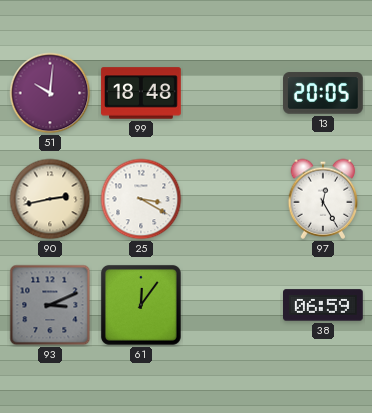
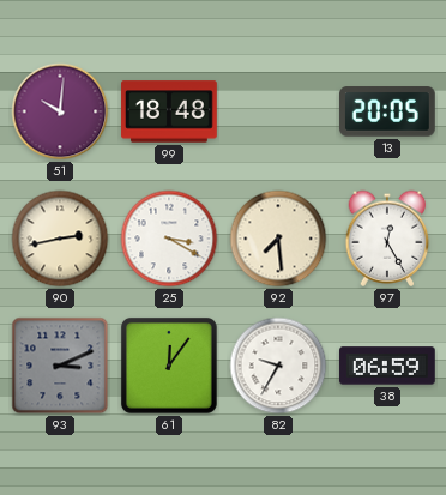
92: none -> 7:29
82: none -> 9:35
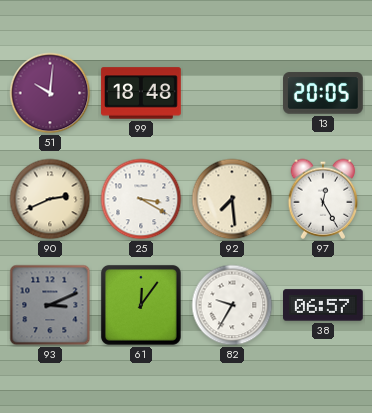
90: 2:43 -> 2:41
38: 06:59 -> 06:57
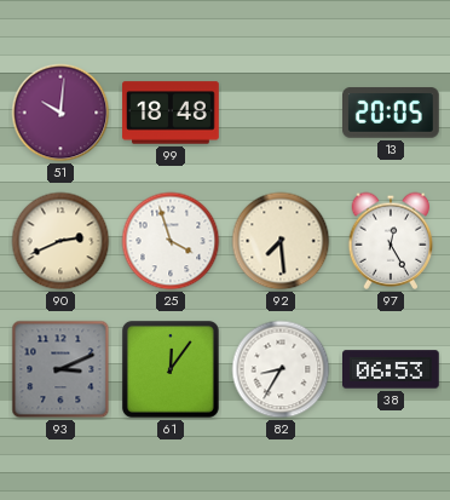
25: 3:20 -> 3:57
82: 9:35 -> 8:35
38: 06:57 -> 06:53
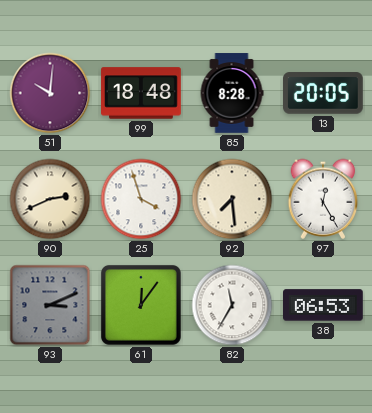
85: none -> 8:28
82: 8:35 -> 11:35
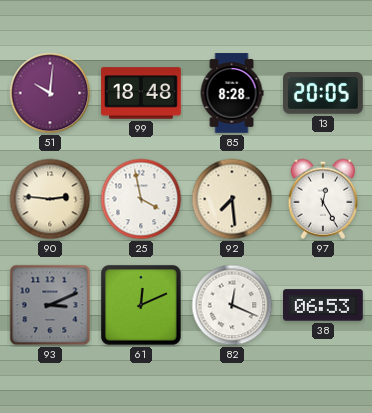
90: 2:41 -> 2:46
25: 3:57 -> 3:58
61: 12:06 -> 12:11
82: 11:35 -> 12:19
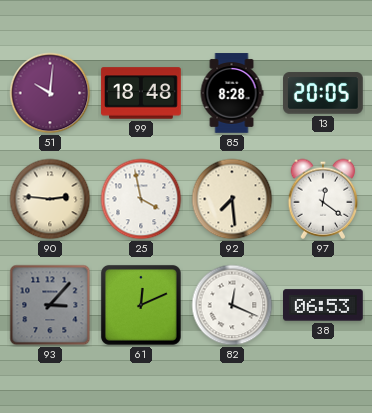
97: 12:25 -> 12:21
93: 3:11 -> 3:07
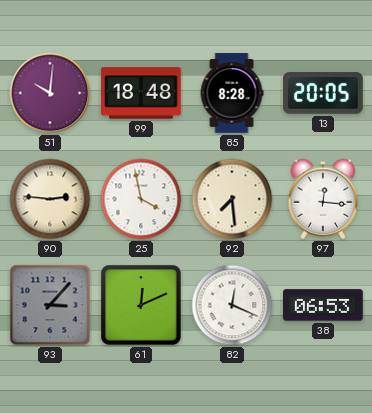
97: 12:21 -> 12:16
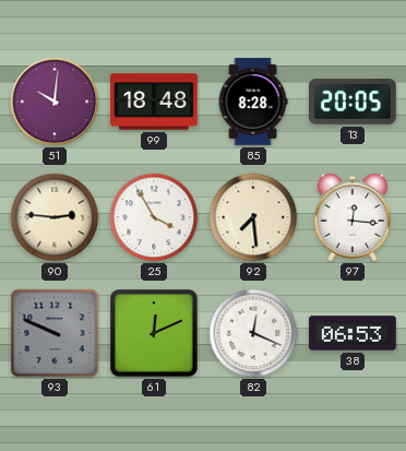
25: 3:58 -> 3:55
93: 3:07 -> 9:49
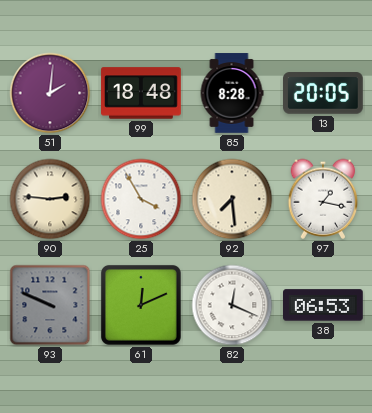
51: 10:01 -> 2:01
97: 12:16 -> 1:17
